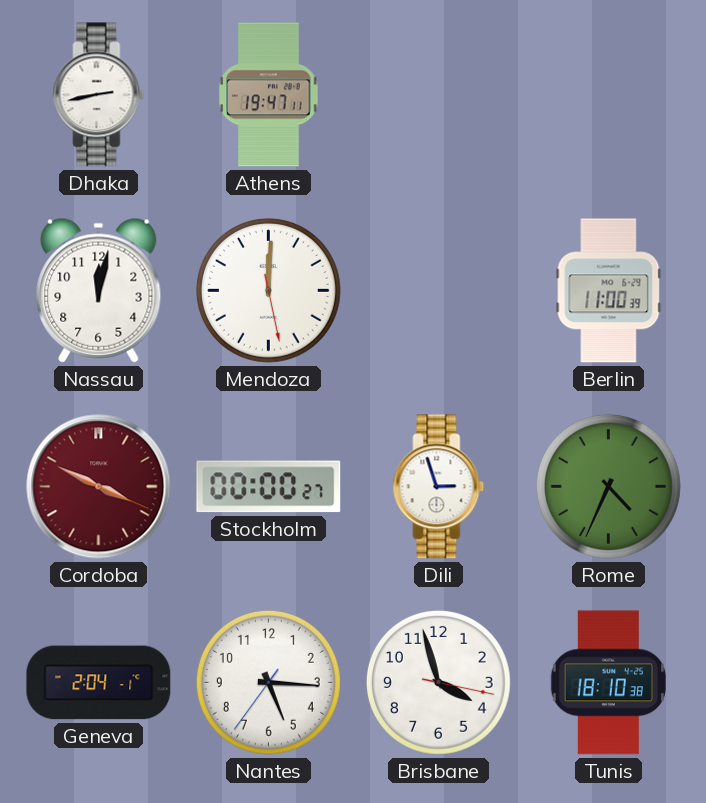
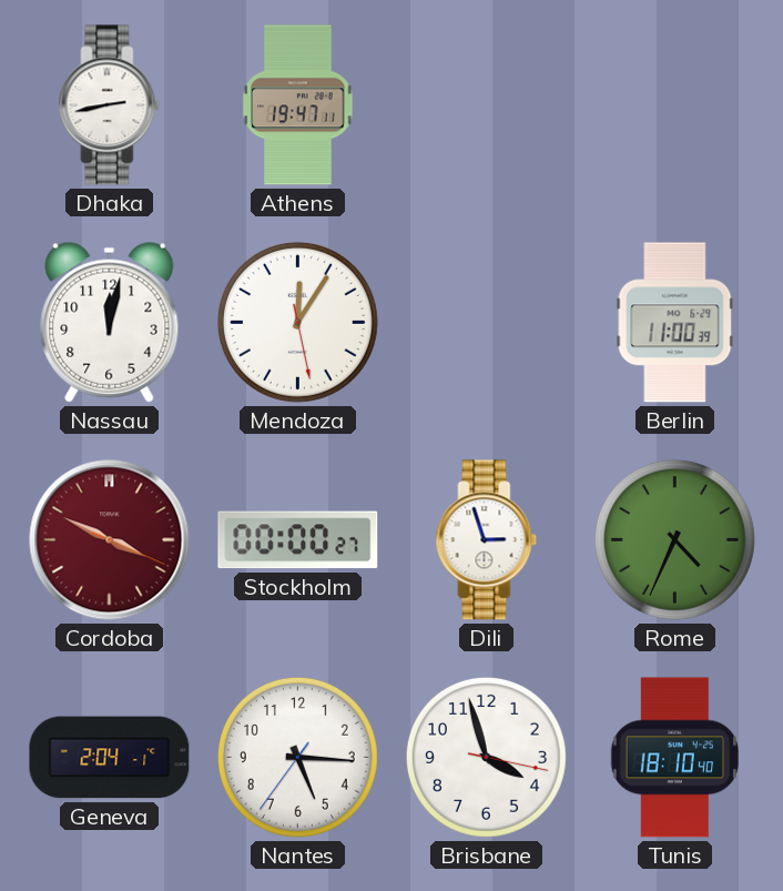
Mendoza: 12:00 -> 12:05
Tunis: 18:10:38 -> 18:10:40
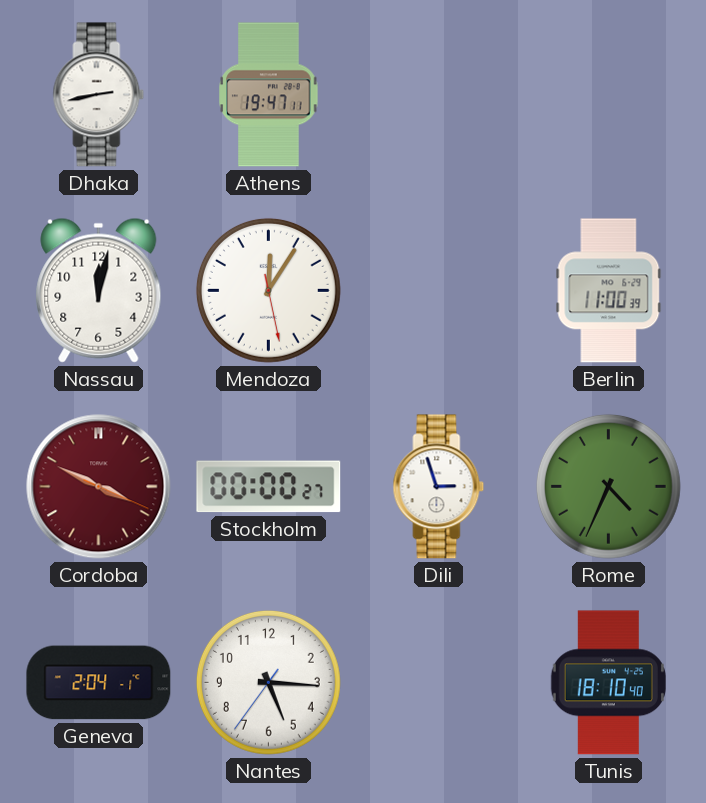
Brisbane: 3:57 -> none
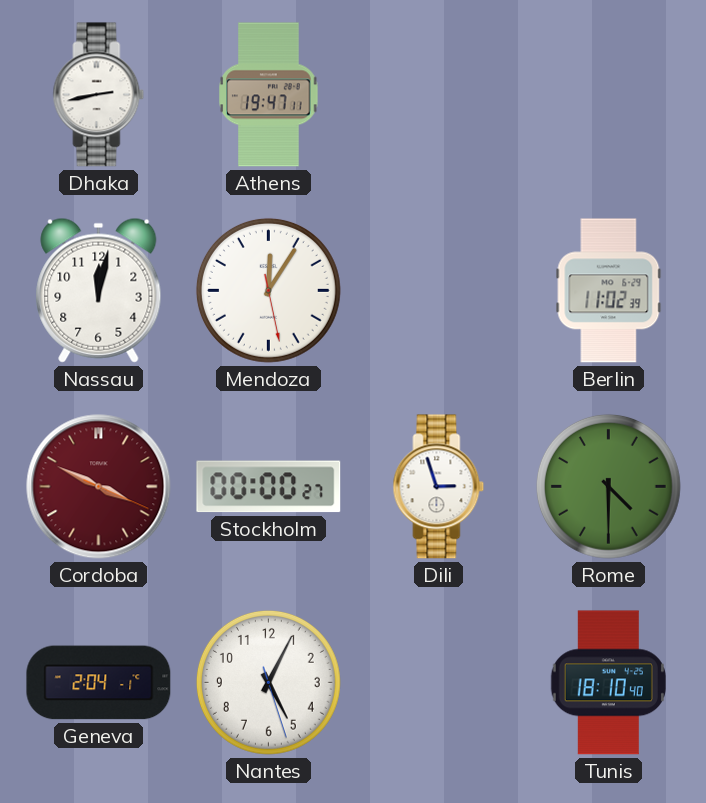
Berlin: 11:00 -> 11:02
Rome: 4:34 -> 4:30
Nantes: 5:15 -> 5:04
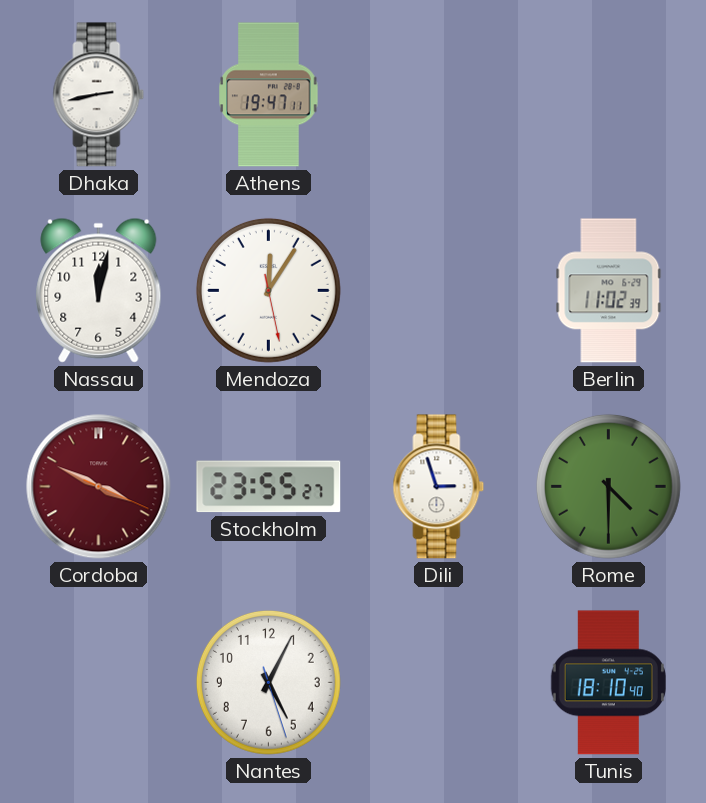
Stockholm: 00:00 -> 23:55
Geneva: 2:04 -> none
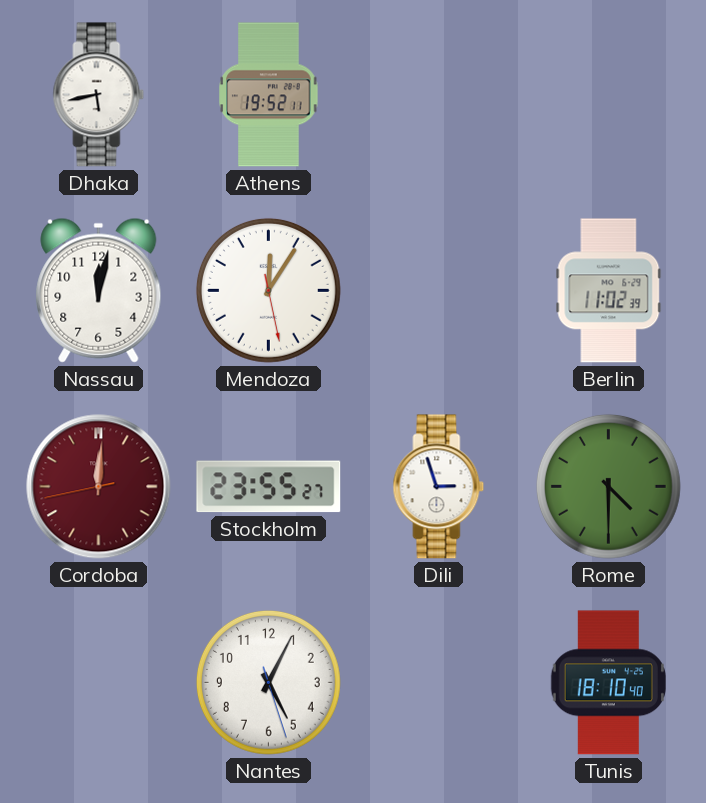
Dhaka: 2:43 -> 5:43
Athens: 19:47 -> 19:52
Cordoba: 3:49 -> 12:00
